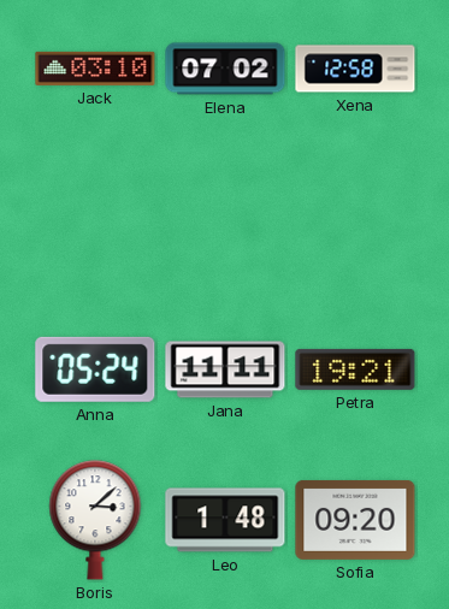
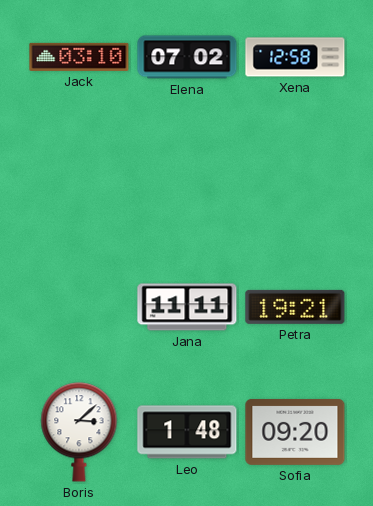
Anna: 05:24 -> none
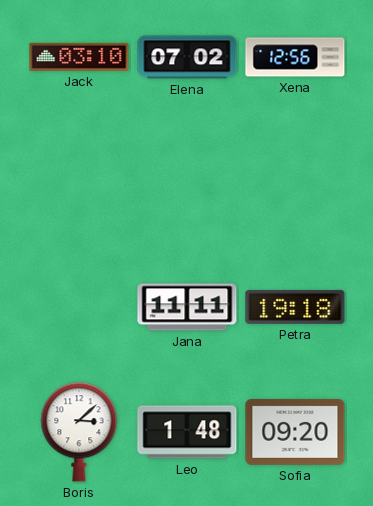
Xena: 12:58 -> 12:56
Petra: 19:21 -> 19:18
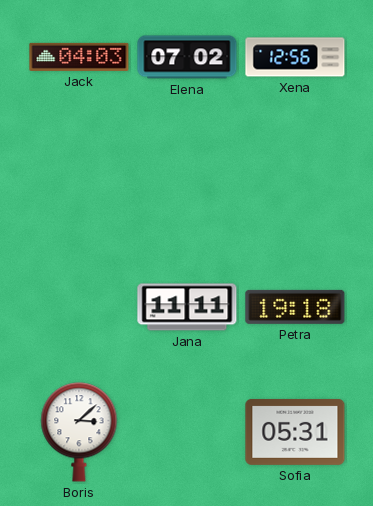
Jack: 03:10 -> 04:03
Leo: 1:48 -> none
Sofia: 09:20 -> 05:31
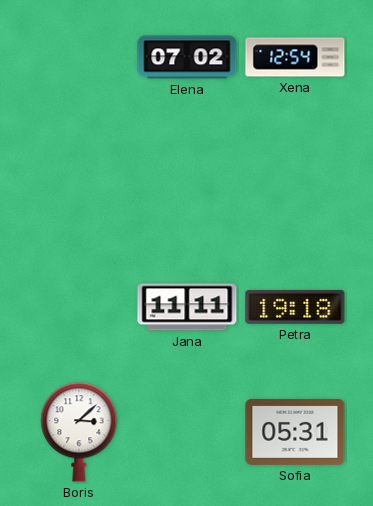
Jack: 04:03 -> none
Xena: 12:56 -> 12:54
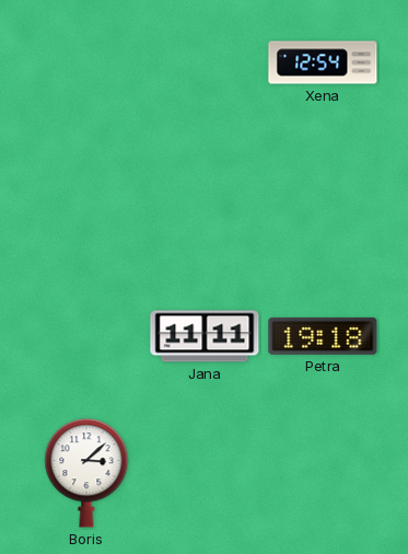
Elena: 07:02 -> none
Sofia: 05:31 -> none
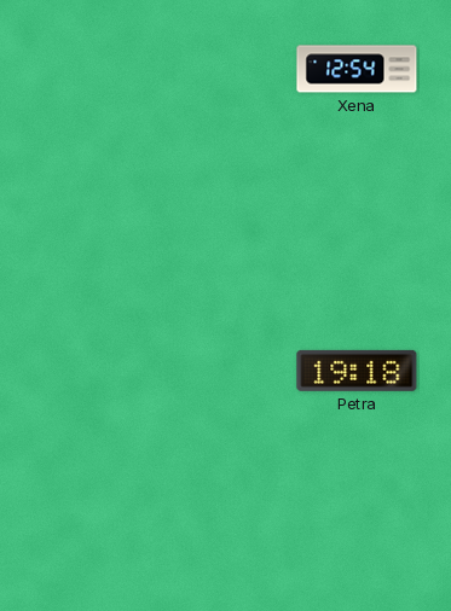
Jana: 11:11 -> none
Boris: 3:08 -> none
